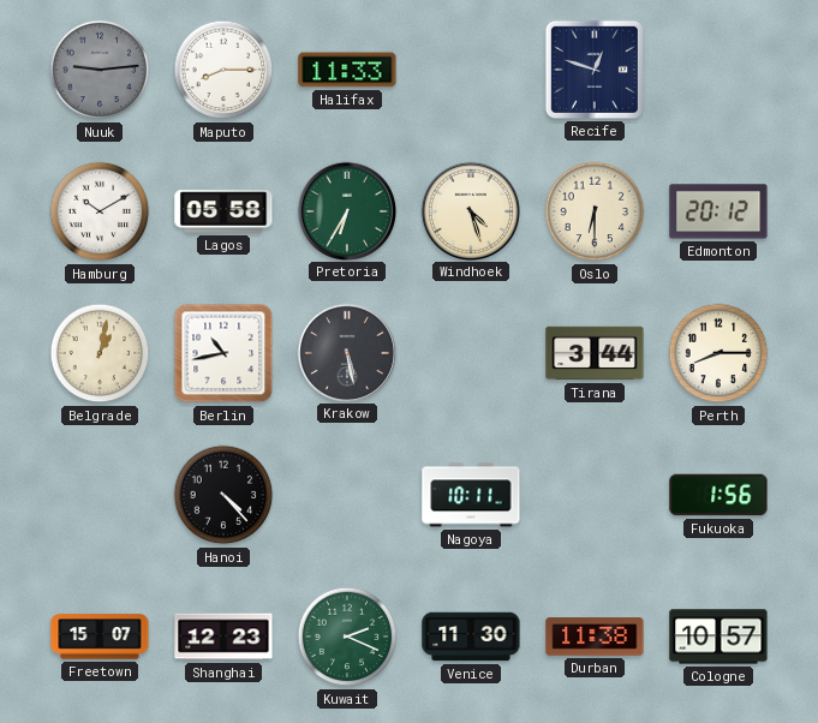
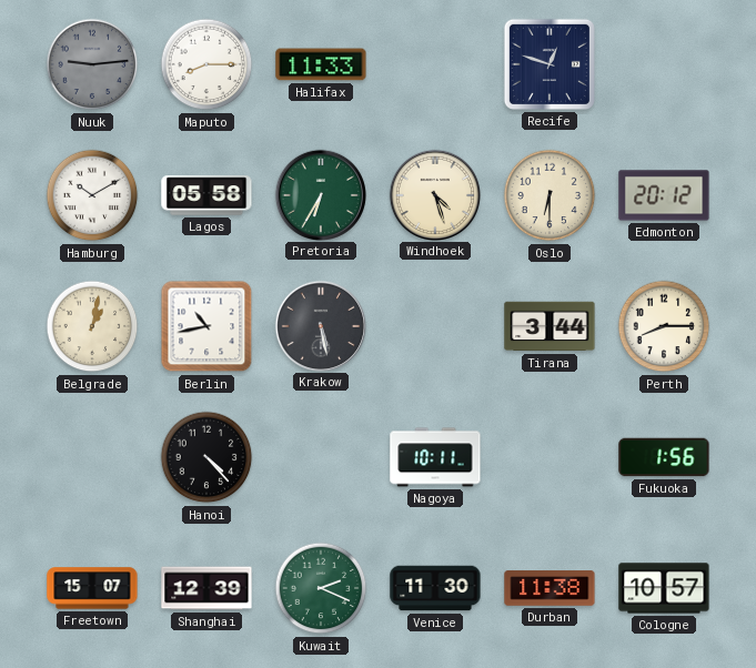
Shanghai: 12:23 -> 12:39
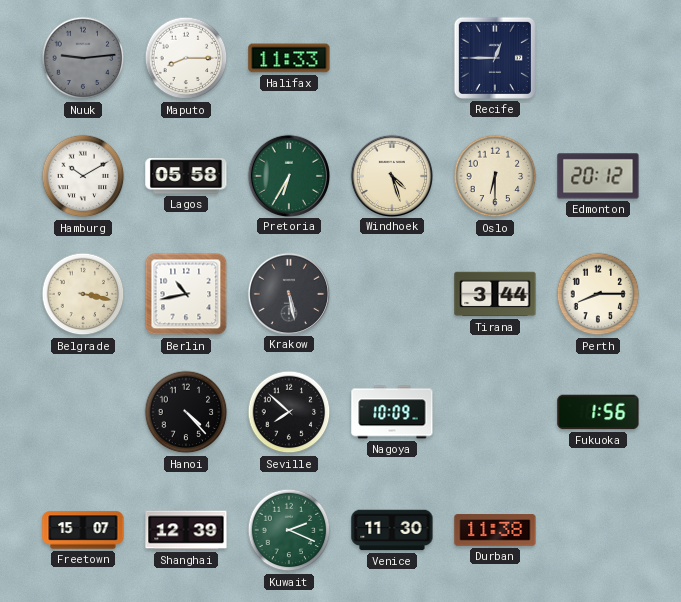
Recife: 12:48 -> 12:45
Belgrade: 1:02 -> 3:17
Seville: none -> 7:52
Nagoya: 10:11 -> 10:09
Cologne: 10:57 -> none
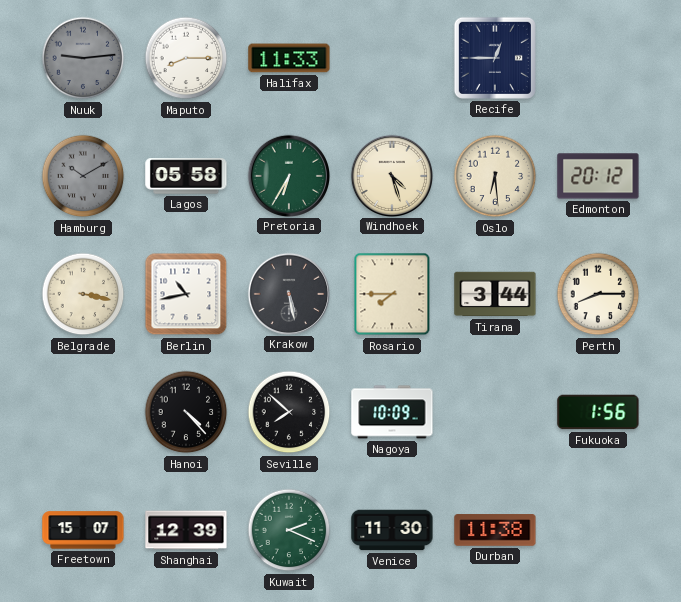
Hamburg dial: white -> grey
Oslo: 6:30 -> 6:29
Rosario: none -> 7:45
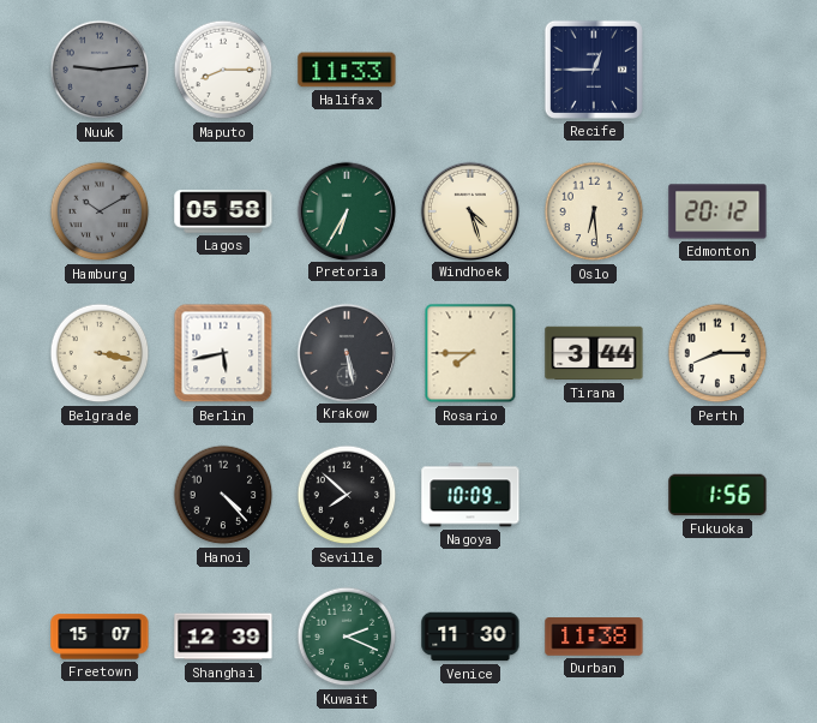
Berlin: 10:43 -> 5:43
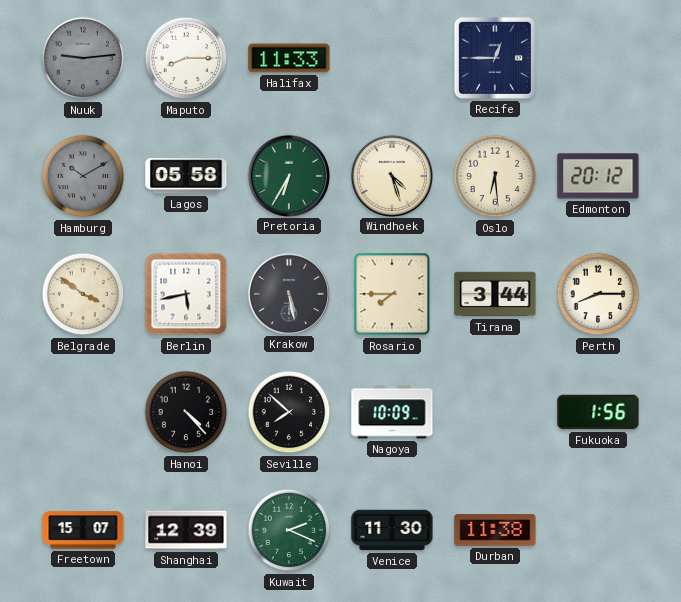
Belgrade: 3:17 -> 3:51
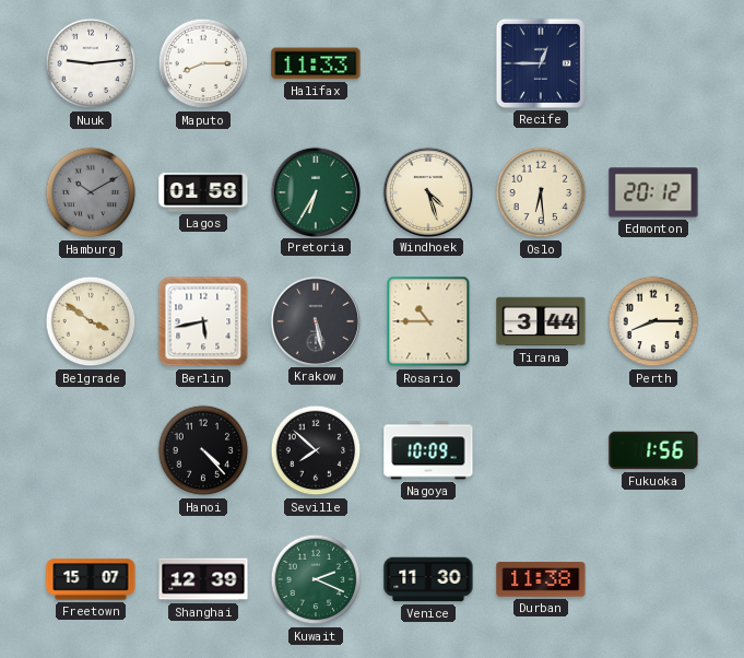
Nuuk dial: grey -> white
Lagos: 05:58 -> 01:58
Rosario: 7:45 -> 10:45
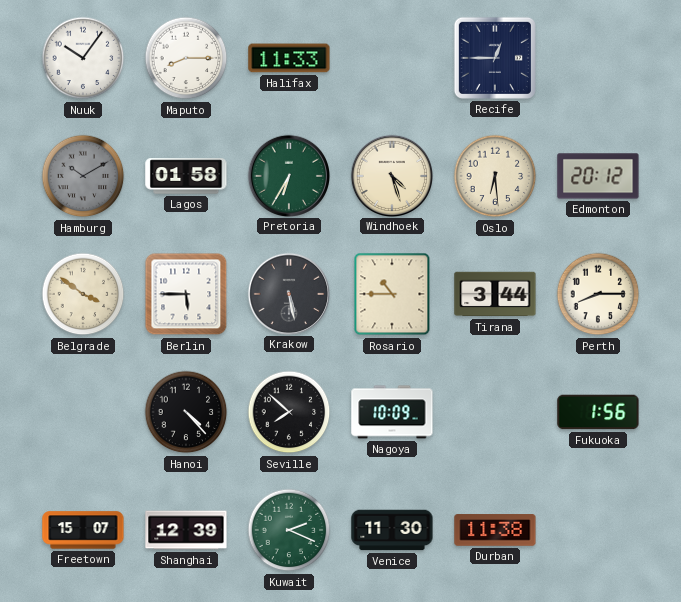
Nuuk: 9:14 -> 10:06
Berlin: 5:43 -> 5:45
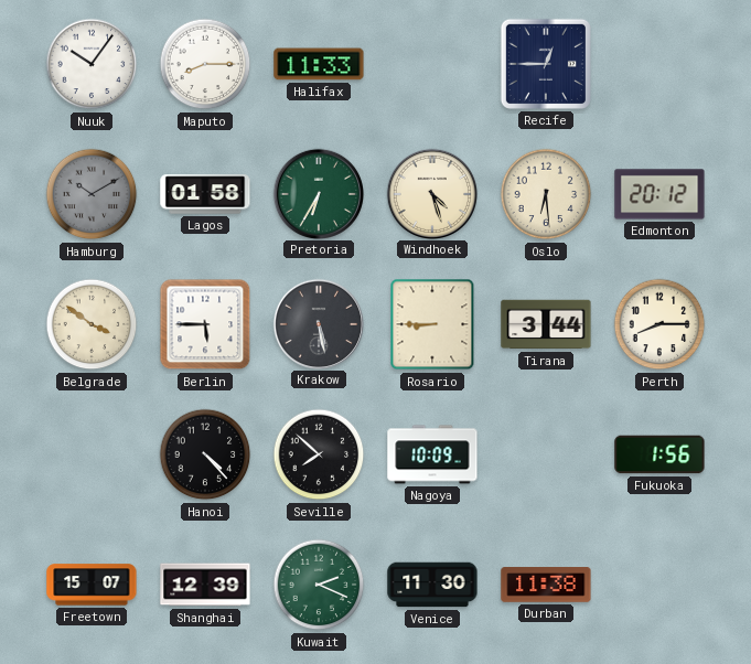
Rosario: 10:45 -> 8:45
